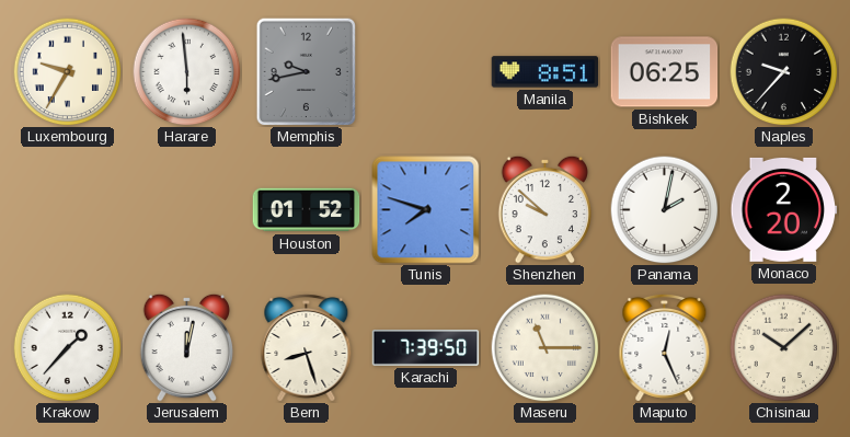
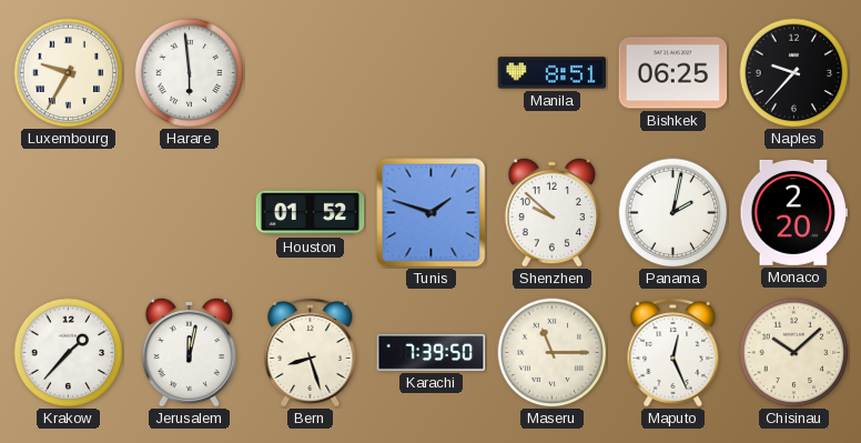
Memphis: 9:43 -> none
Tunis: 7:48 -> 1:48
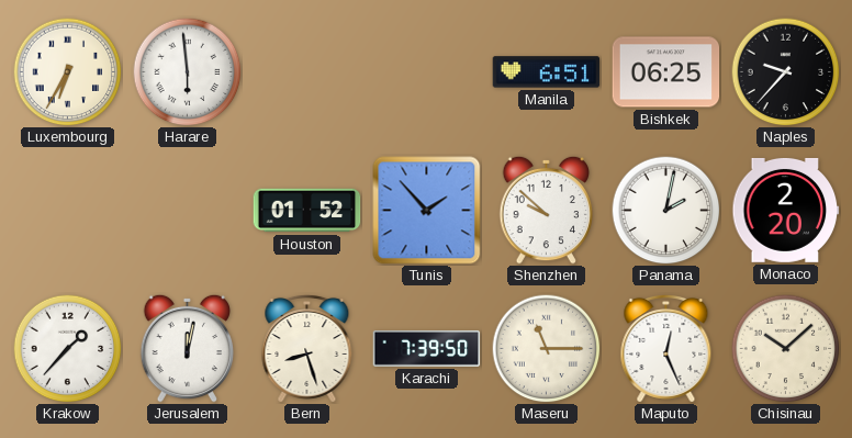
Luxembourg: 9:35 -> 6:35
Manila: 8:51 -> 6:51
Tunis: 1:48 -> 1:53
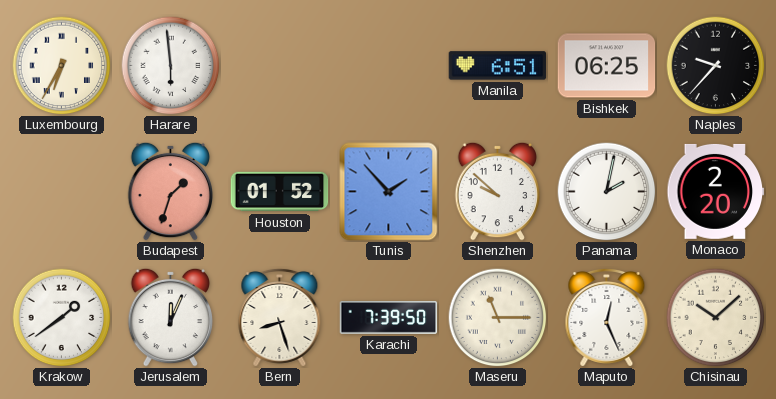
Budapest: none -> 1:33
Krakow: 1:37 -> 1:39
Jerusalem: 12:02 -> 12:04
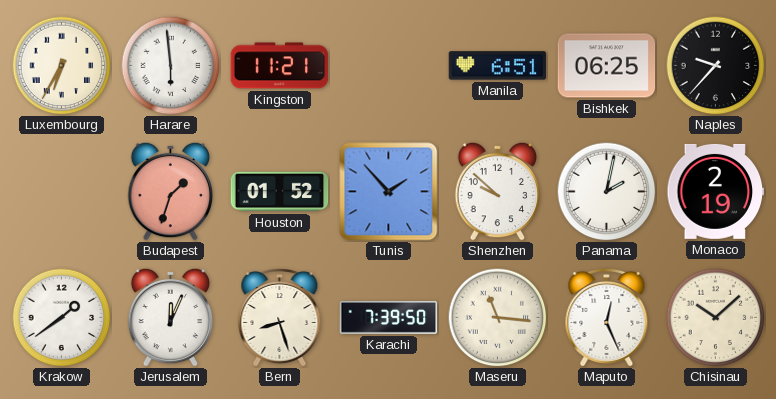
Kingston: none -> 11:21
Monaco: 2:20 -> 2:19
Maseru: 11:15 -> 11:16
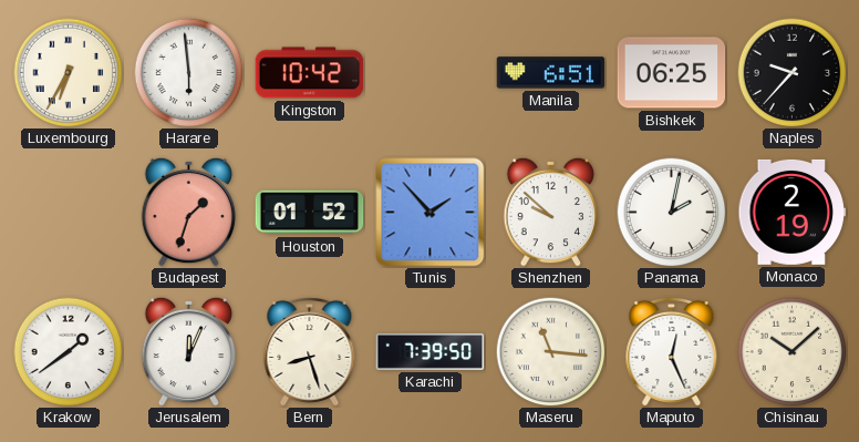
Kingston: 11:21 -> 10:42
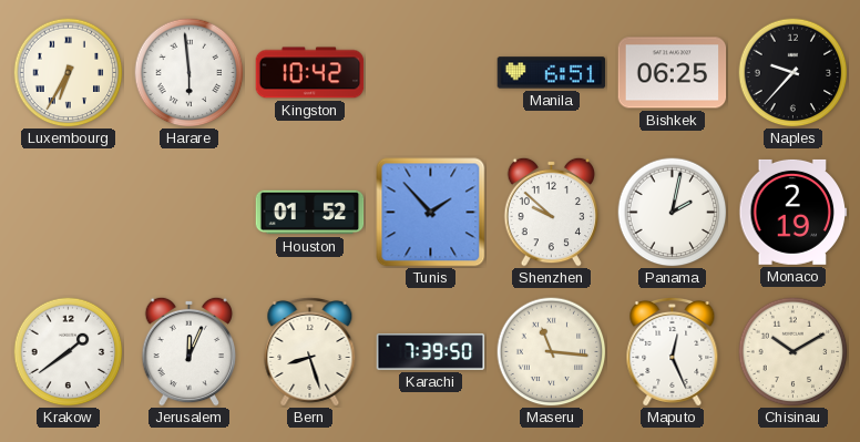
Budapest: 1:33 -> none
Chisinau: 10:08 -> 10:10
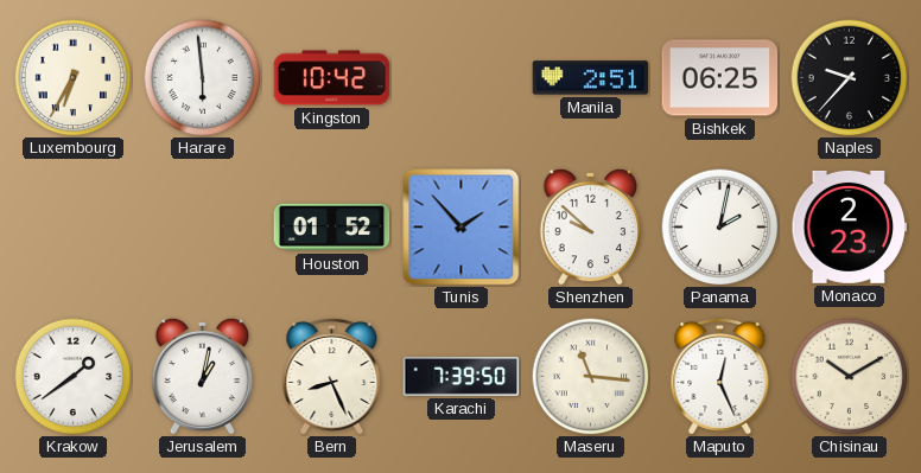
Manila: 6:51 -> 2:51
Monaco: 2:19 -> 2:23
Jerusalem: 12:04 -> 1:02
Bern: 8:27 -> 8:26
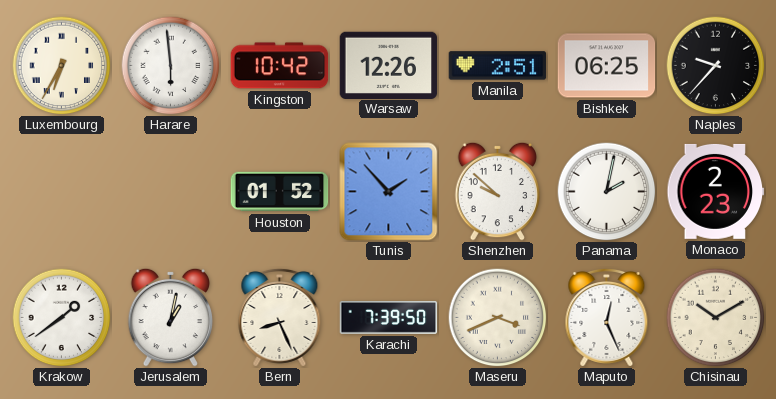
Warsaw: none -> 12:26
Maseru: 11:16 -> 3:41
